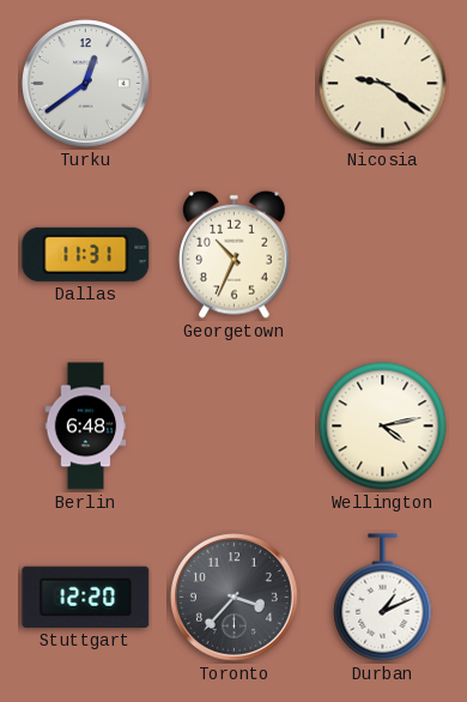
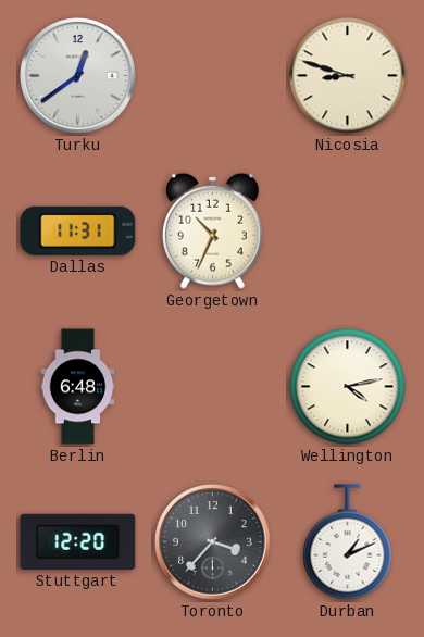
Nicosia: 9:21 -> 8:48
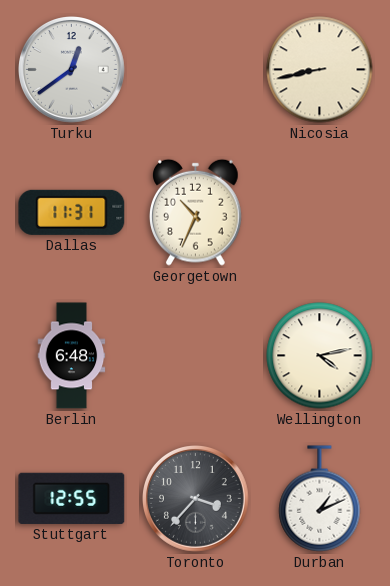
Nicosia: 8:48 -> 8:43
Stuttgart: 12:20 -> 12:55
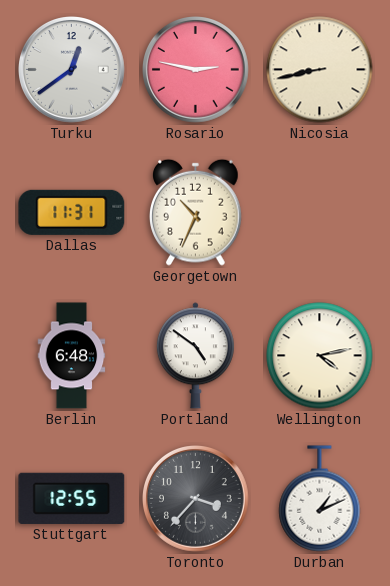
Rosario: none -> 2:47
Portland: none -> 4:51
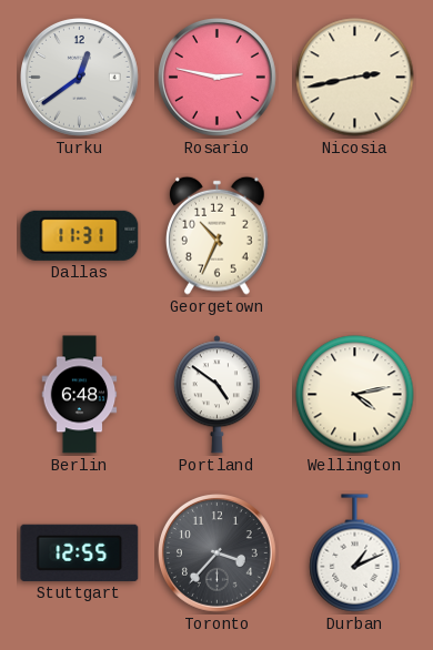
Nicosia: 8:43 -> 2:43
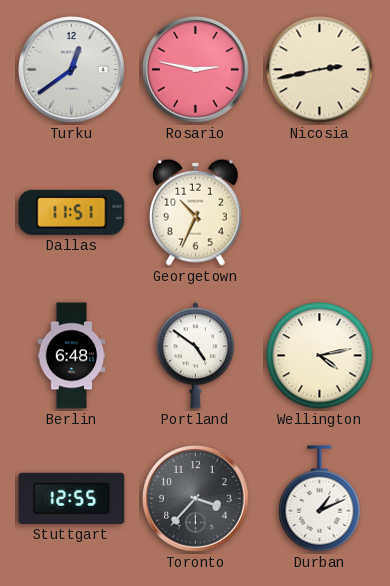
Dallas: 11:31 -> 11:51
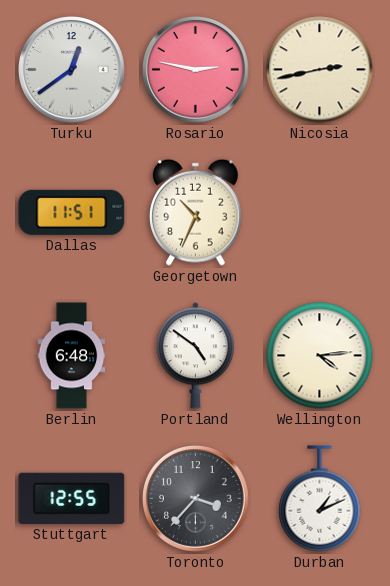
Wellington: 4:13 -> 4:14
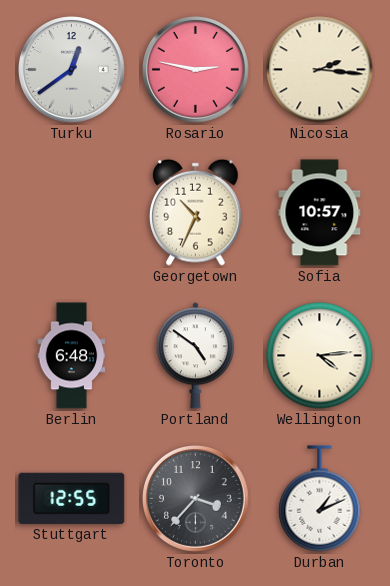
Nicosia: 2:43 -> 2:16
Dallas: 11:51 -> none
Sofia: none -> 10:57
